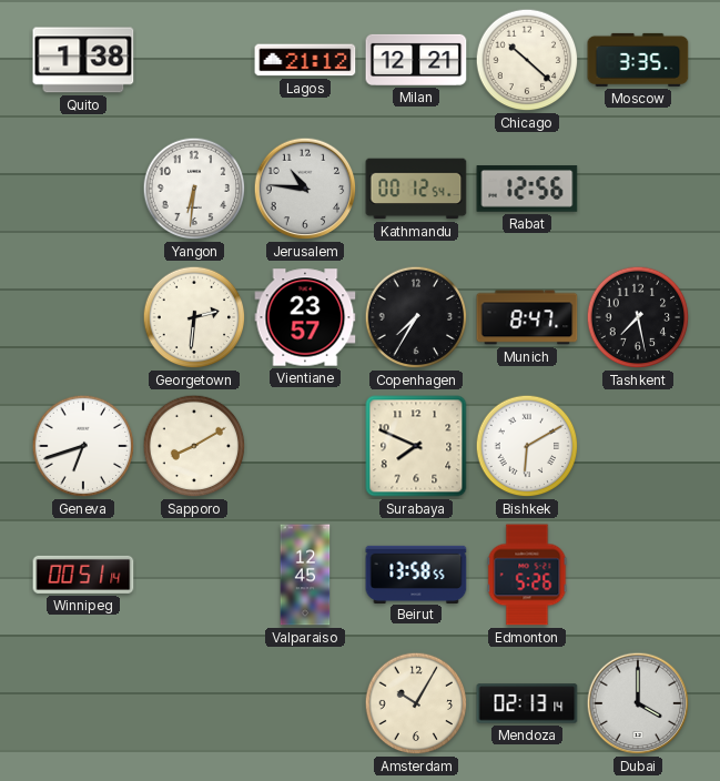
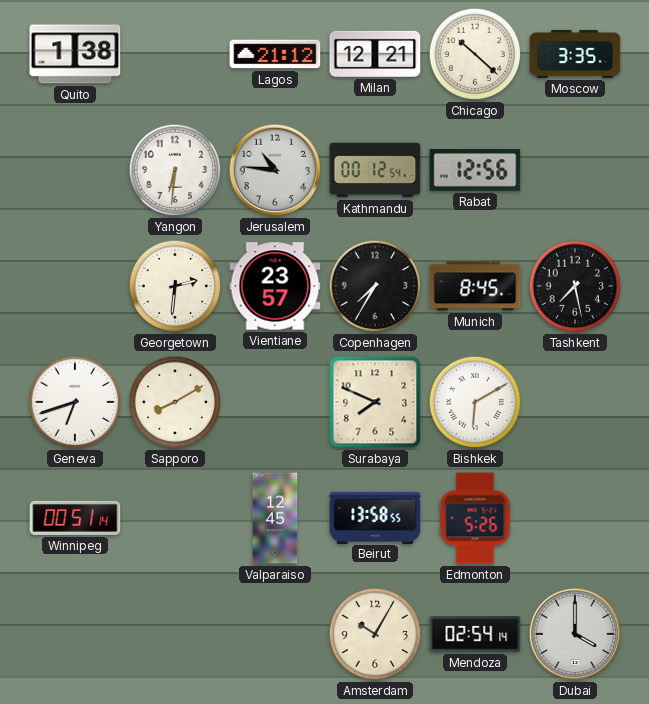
Munich: 8:47 -> 8:45
Mendoza: 02:13 -> 02:54
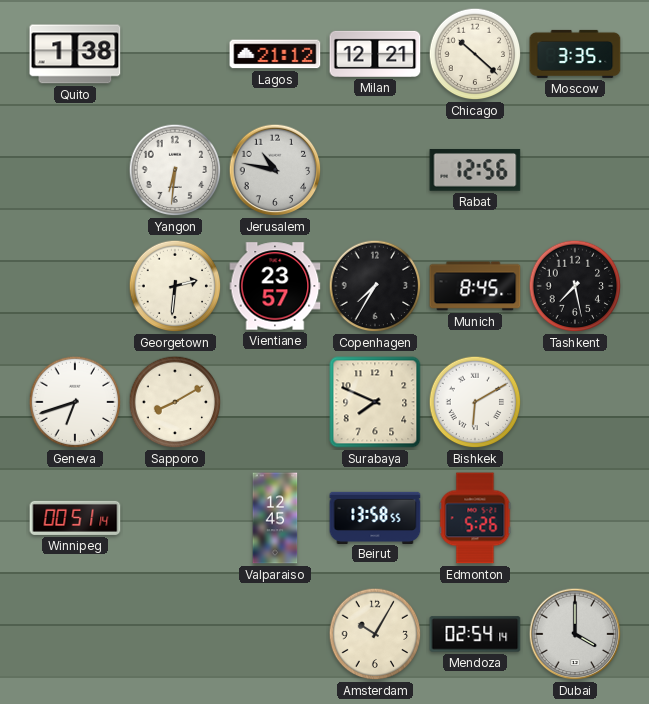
Jerusalem: 10:46 -> 10:47
Kathmandu: 00:12 -> none
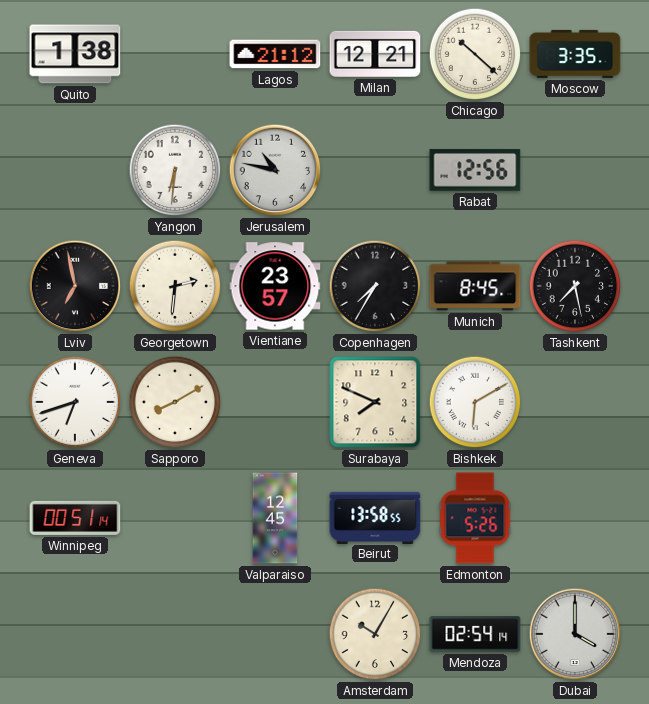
Lviv: none -> 6:58
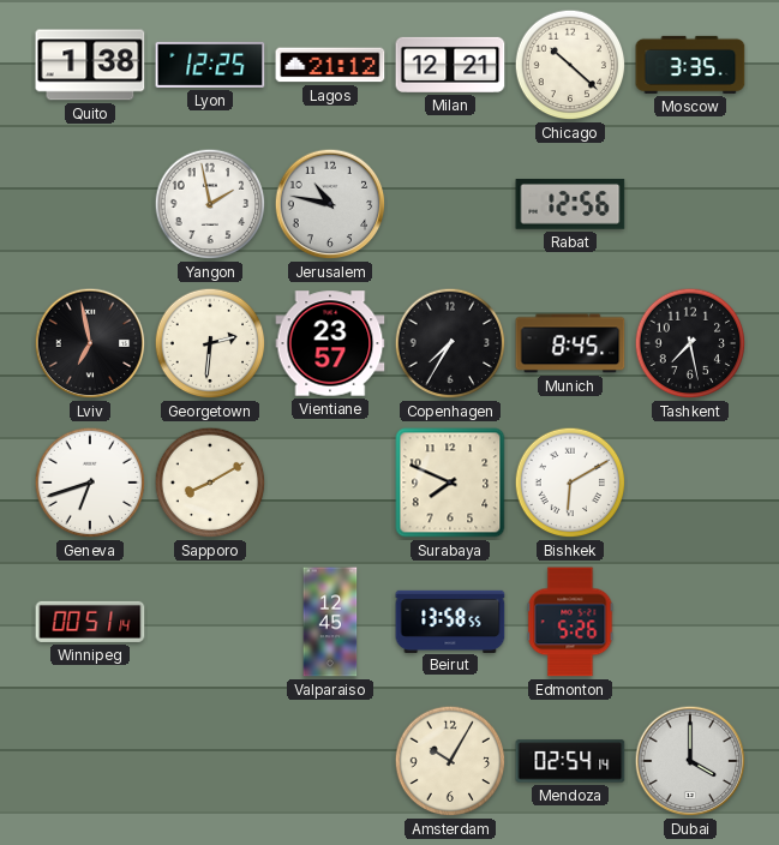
Lyon: none -> 12:25
Yangon: 6:31 -> 1:58
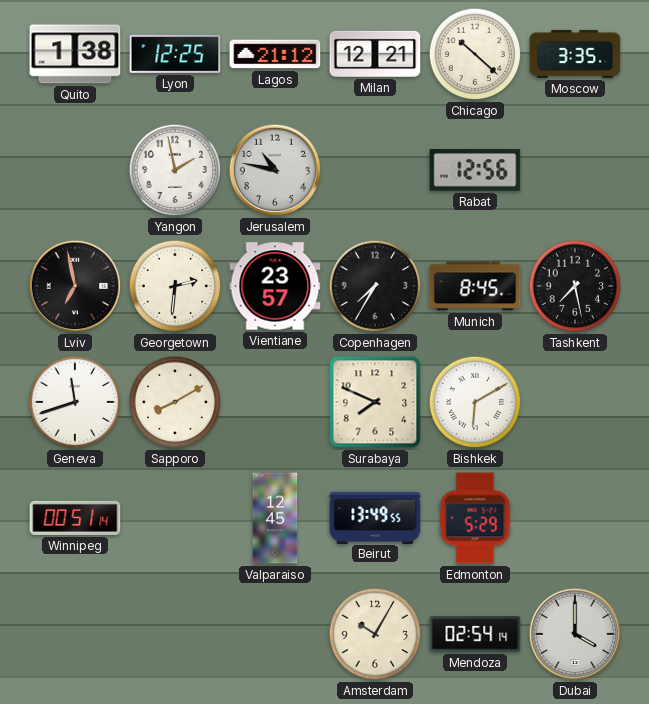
Geneva: 6:42 -> 11:42
Beirut: 13:58 -> 13:49
Edmonton: 5:26 -> 5:29
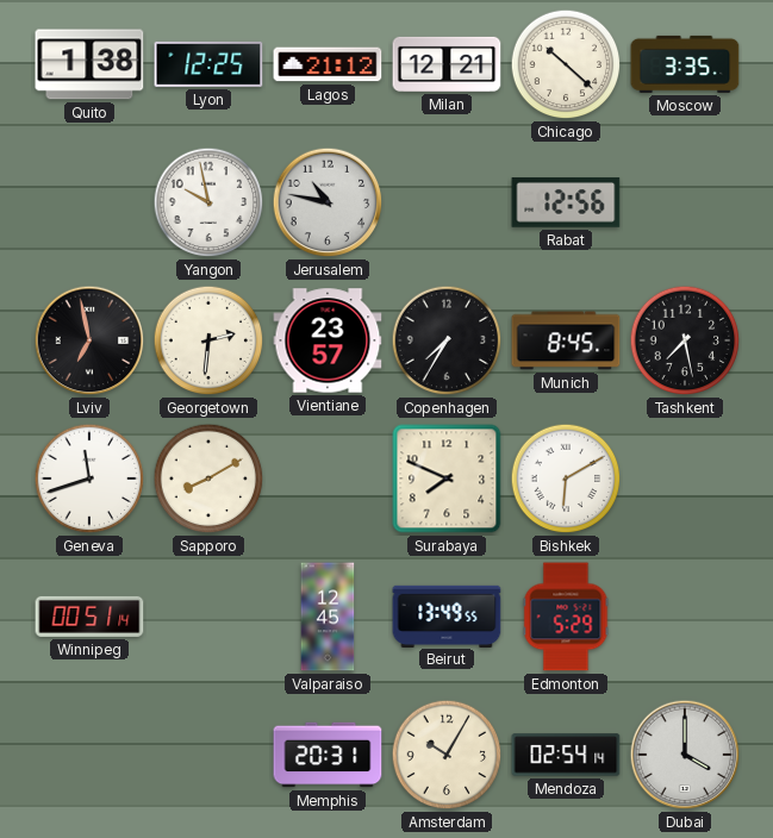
Yangon: 1:58 -> 9:58
Memphis: none -> 20:31
